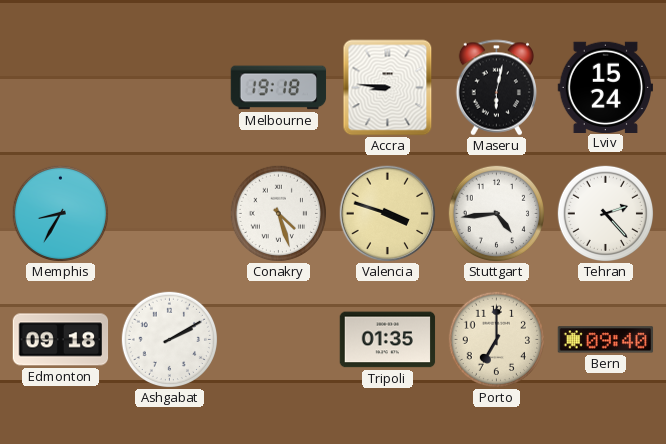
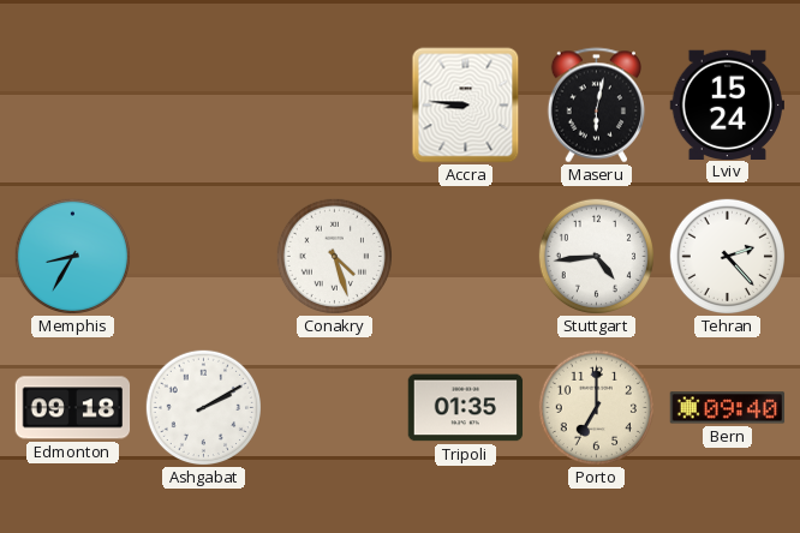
Melbourne: 19:18 -> none
Valencia: 3:48 -> none
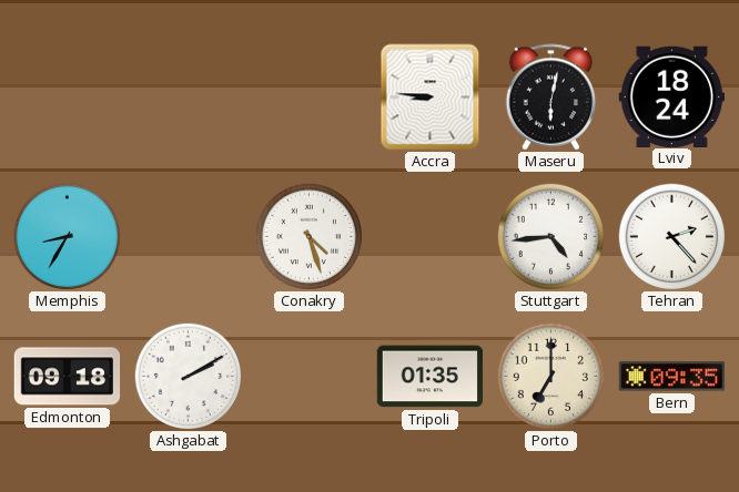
Lviv: 15:24 -> 18:24
Bern: 09:40 -> 09:35
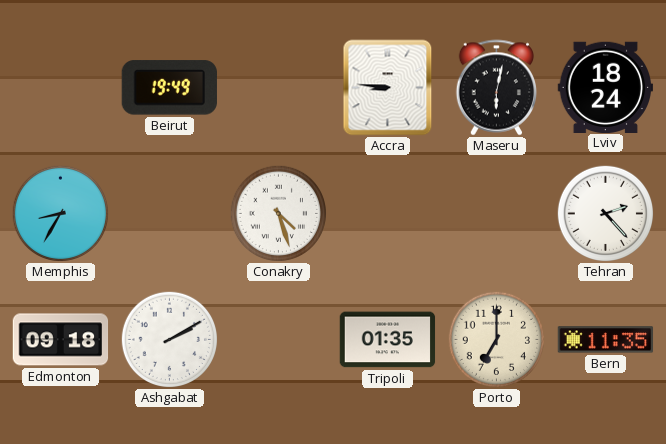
Beirut: none -> 19:49
Stuttgart: 4:44 -> none
Bern: 09:35 -> 11:35
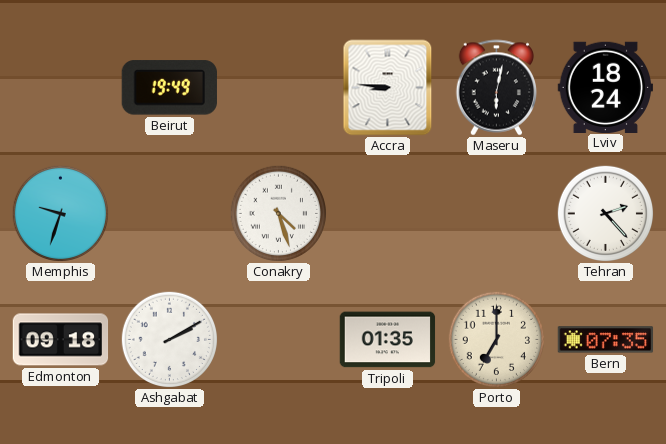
Memphis: 8:35 -> 9:33
Bern: 11:35 -> 07:35
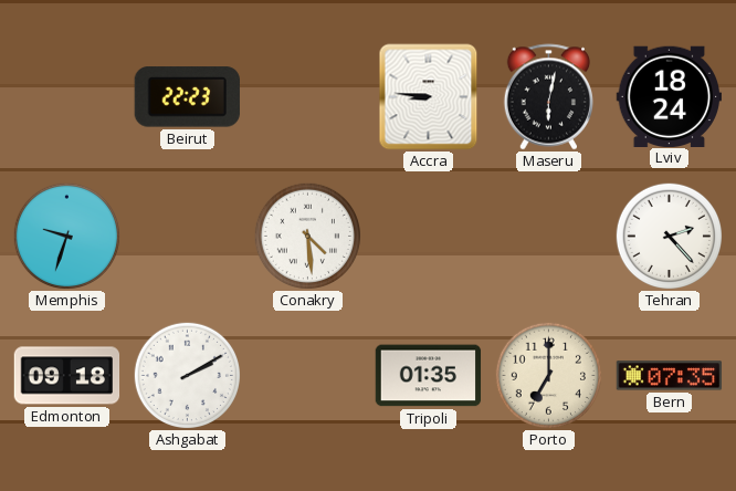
Beirut: 19:49 -> 22:23
Conakry: 4:27 -> 4:29
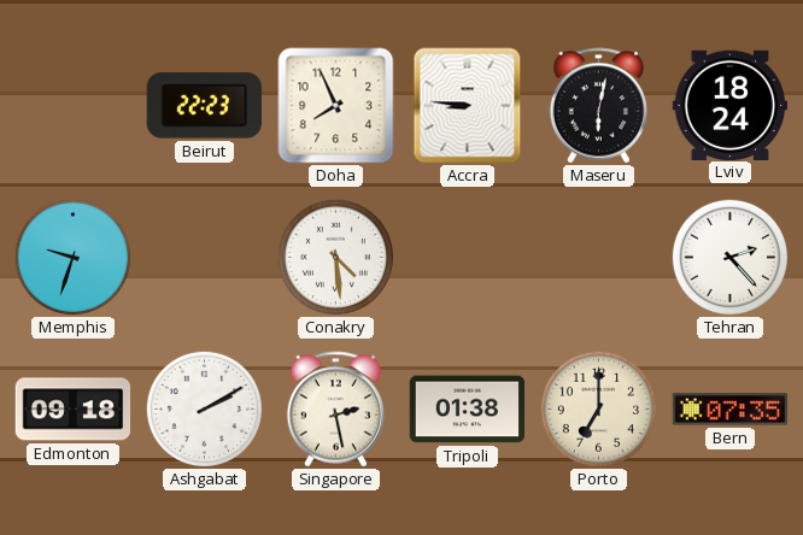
Doha: none -> 7:56
Singapore: none -> 2:28
Tripoli: 01:35 -> 01:38
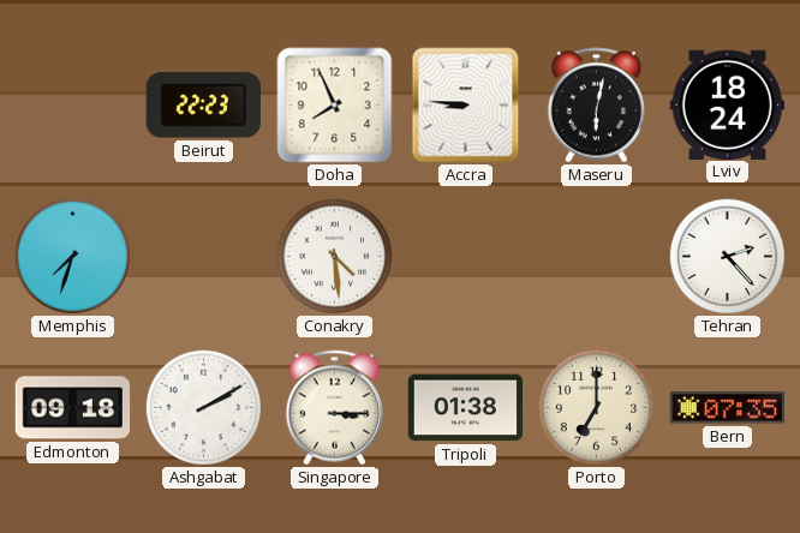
Memphis: 9:33 -> 7:33
Singapore: 2:28 -> 3:15
